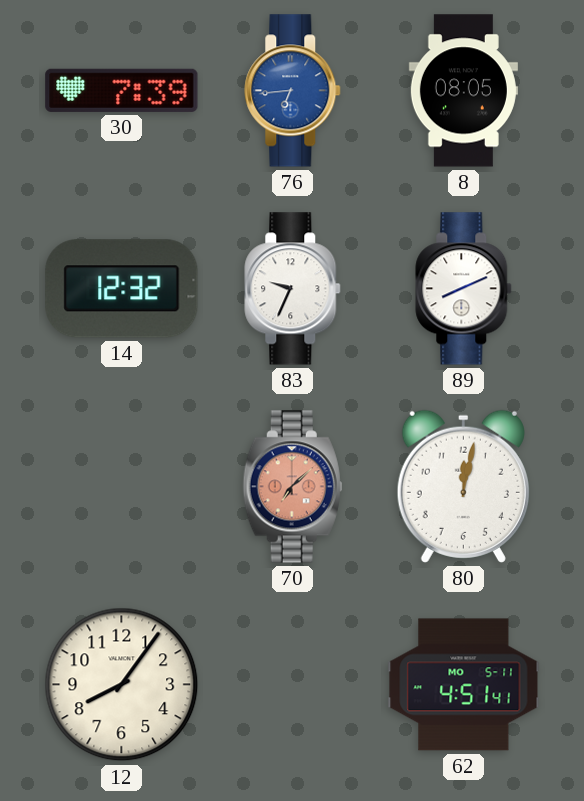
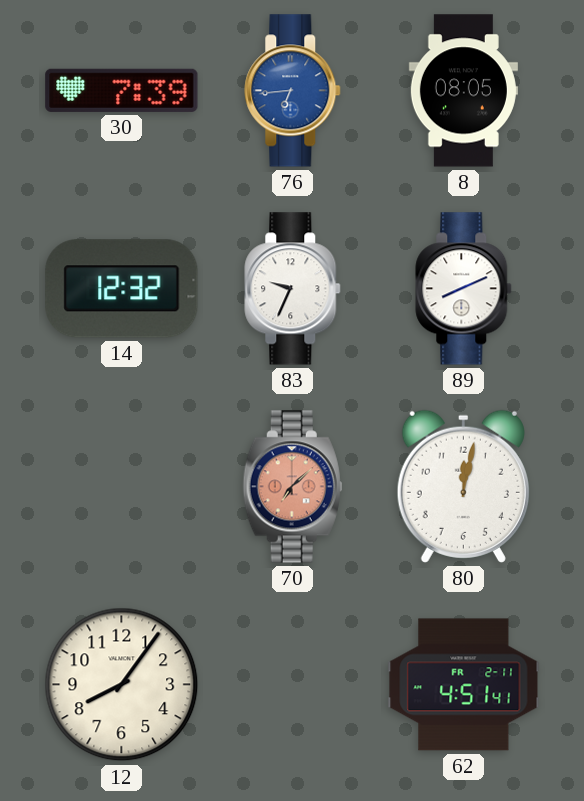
62 date: MO 5-11 -> FR 2-11
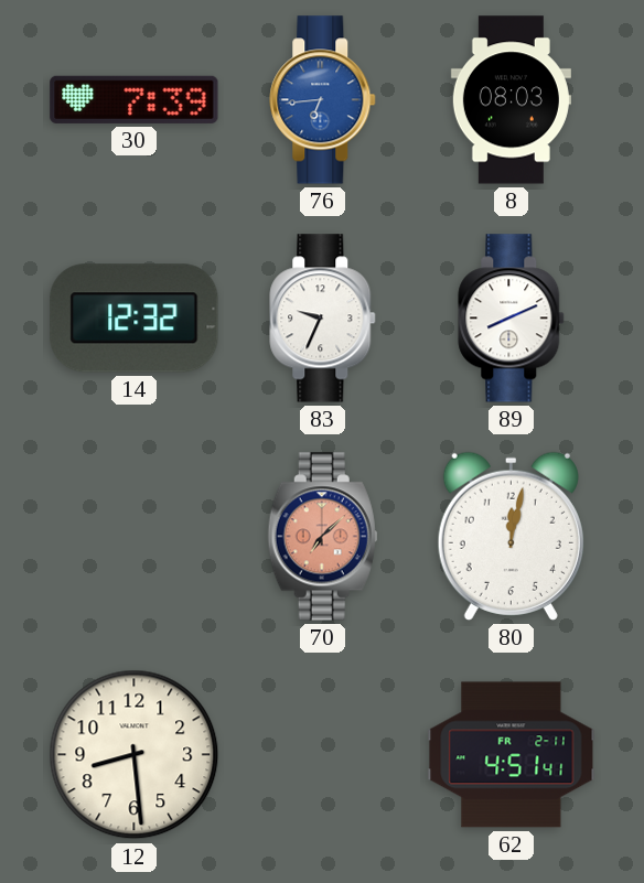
8: 08:05 -> 08:03
12: 8:06 -> 8:29
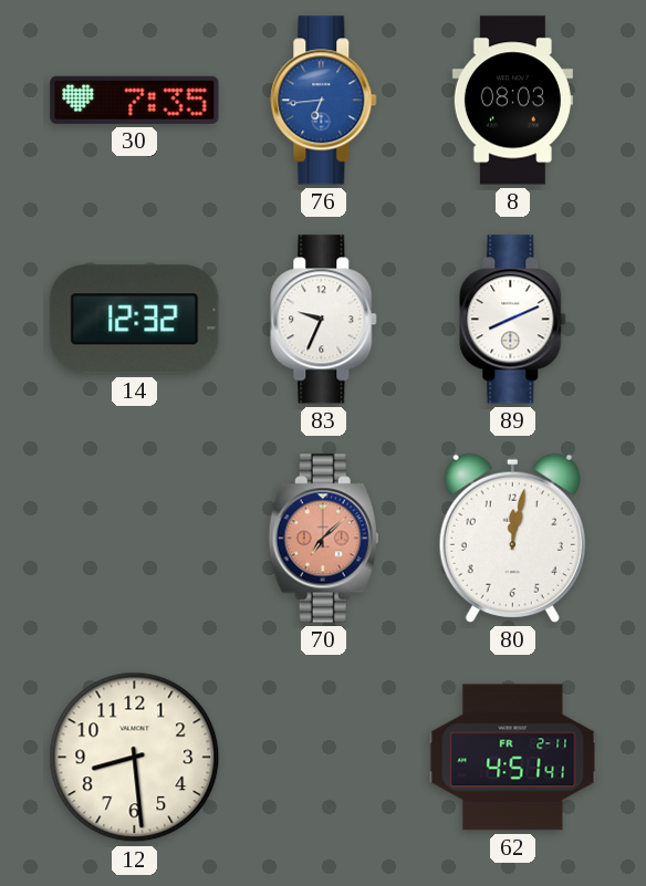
30: 7:39 -> 7:35
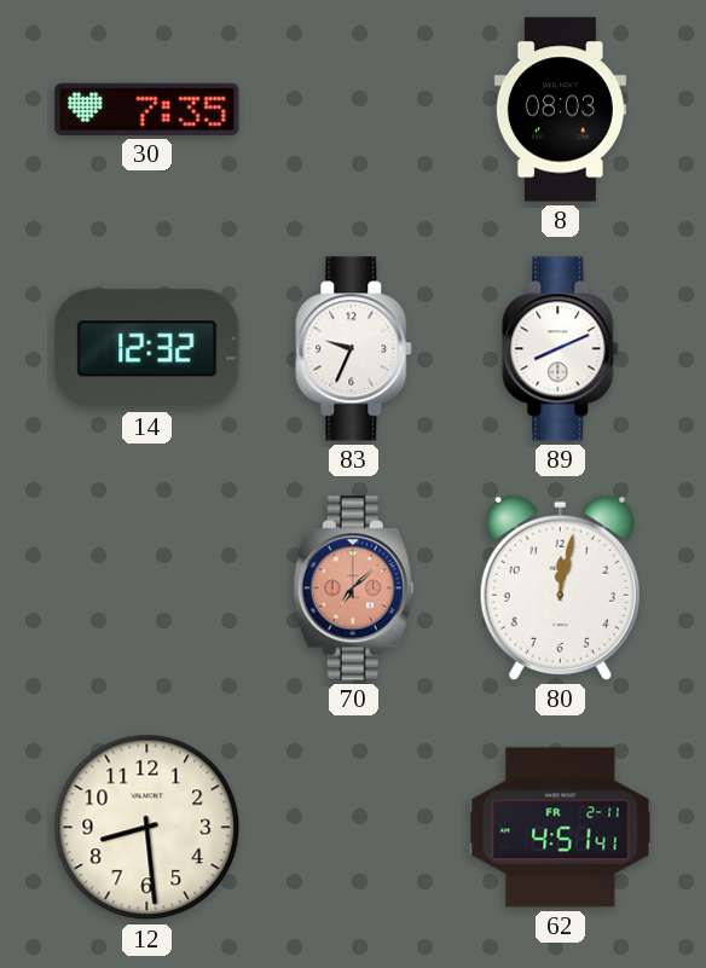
76: 6:44 -> none
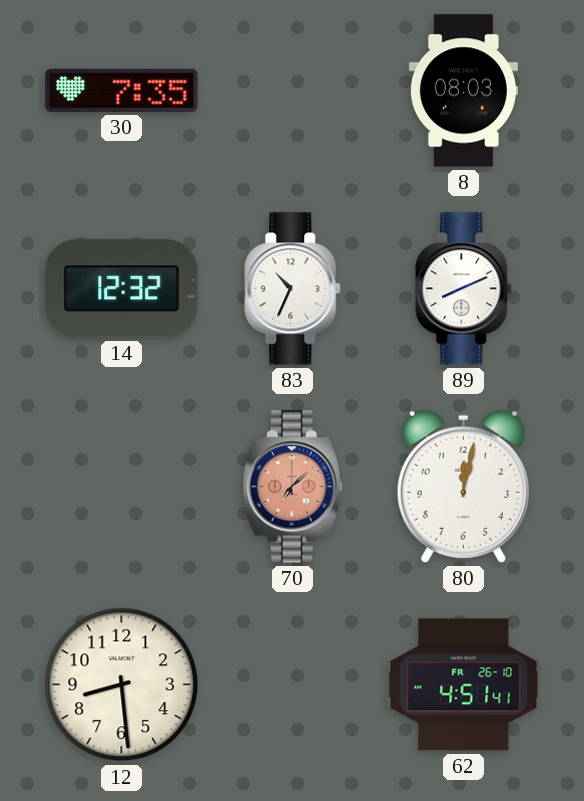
83: 9:34 -> 10:34
62 date: FR 2-11 -> FR 26-10
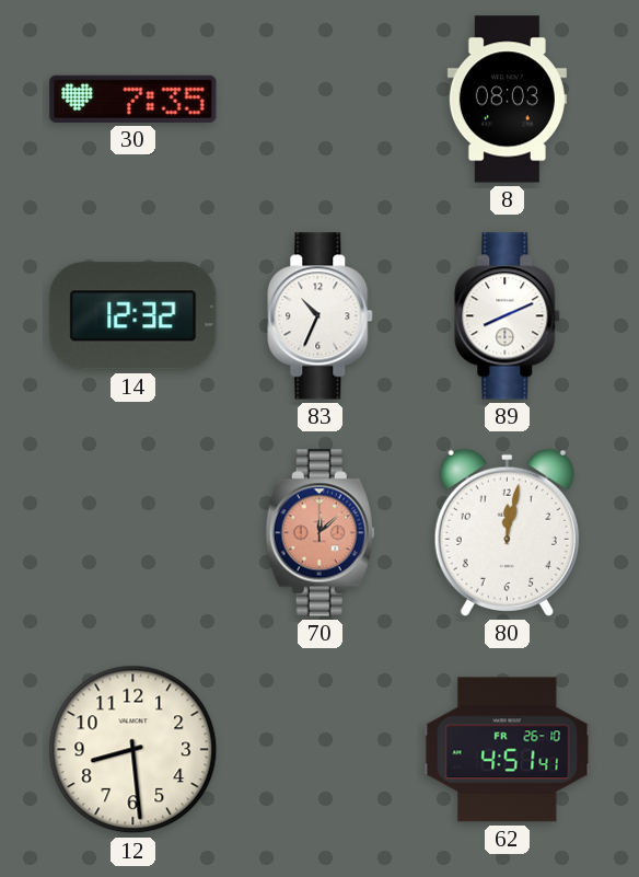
70: 7:08 -> 12:08
